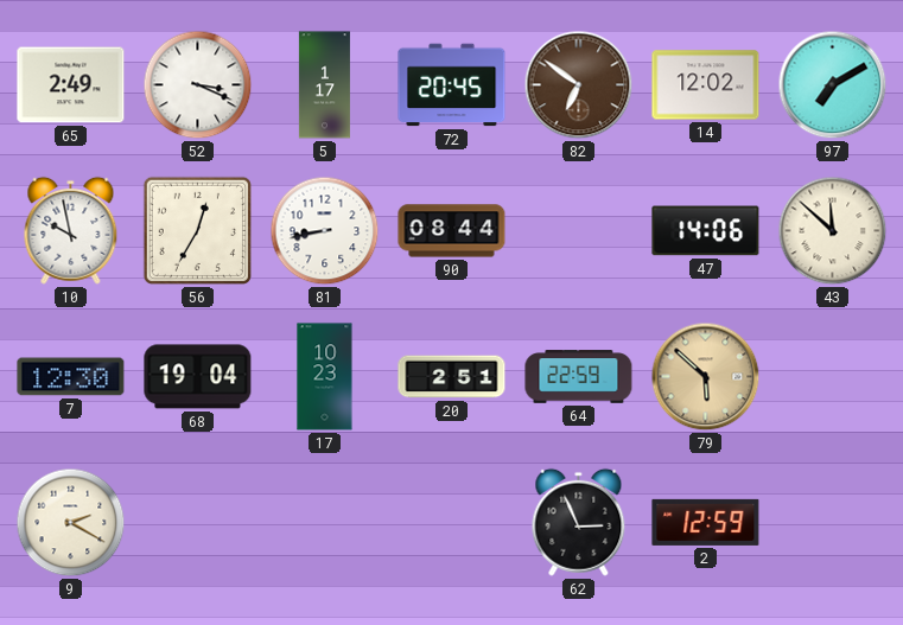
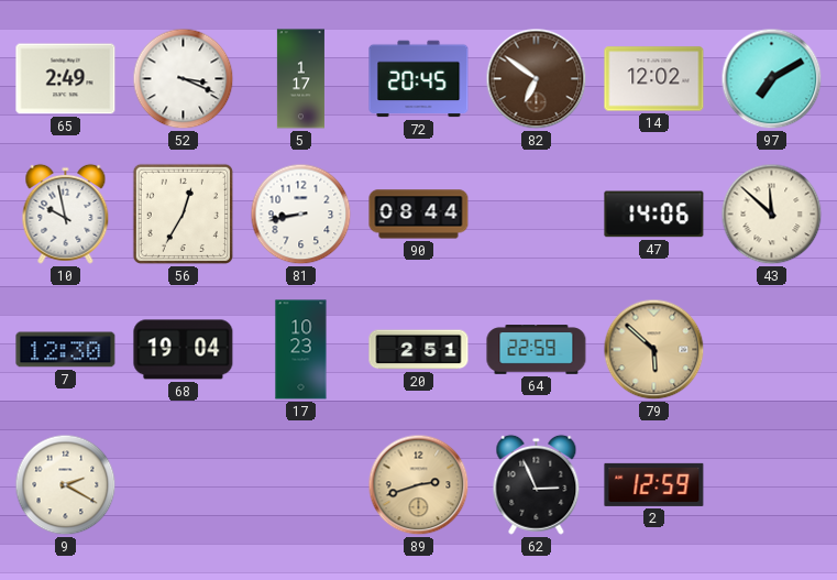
89: none -> 2:42
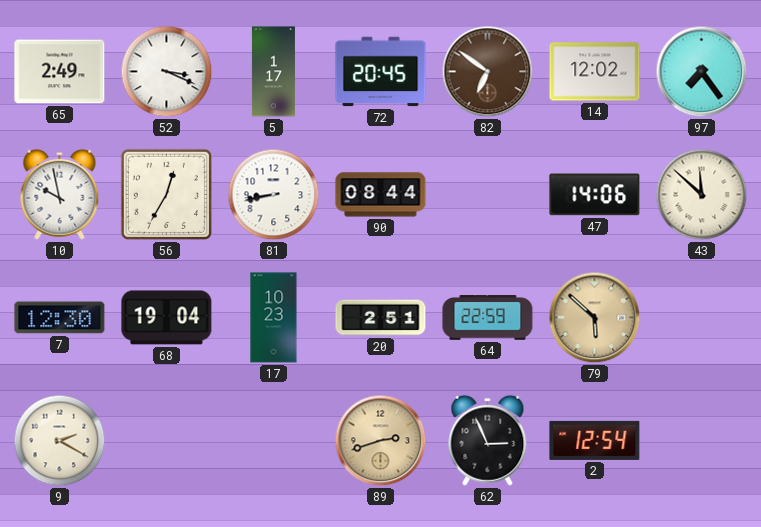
97: 7:10 -> 7:24
2: 12:59 -> 12:54
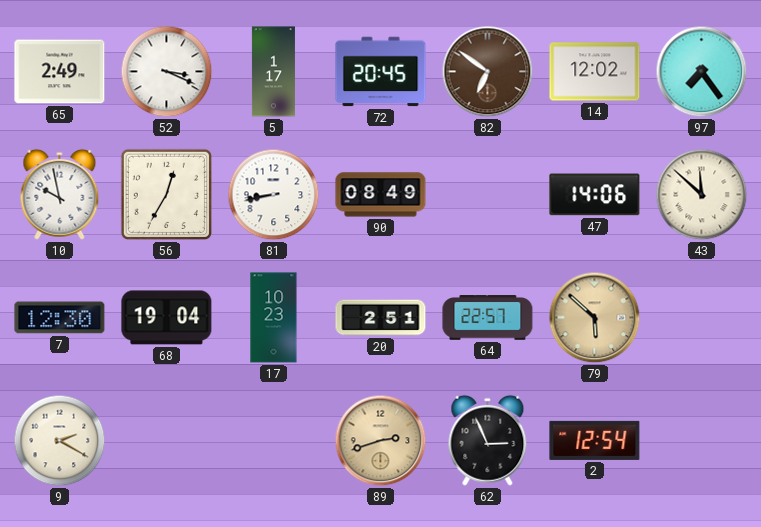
90: 08:44 -> 08:49
64: 22:59 -> 22:57
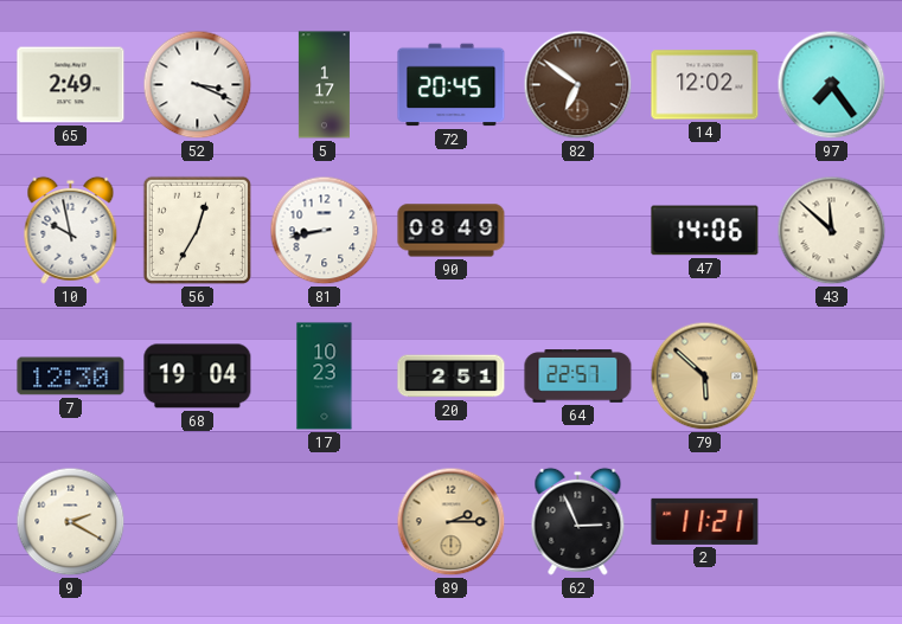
89: 2:42 -> 2:15
2: 12:54 -> 11:21
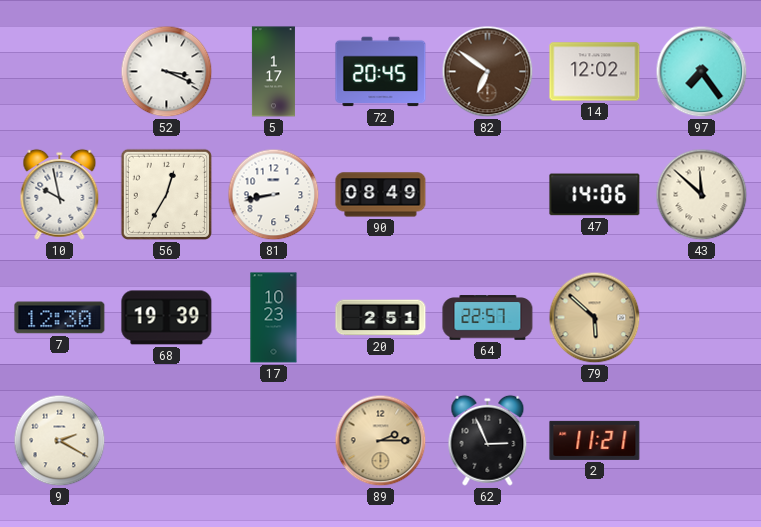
65: 2:49 -> none
68: 19:04 -> 19:39
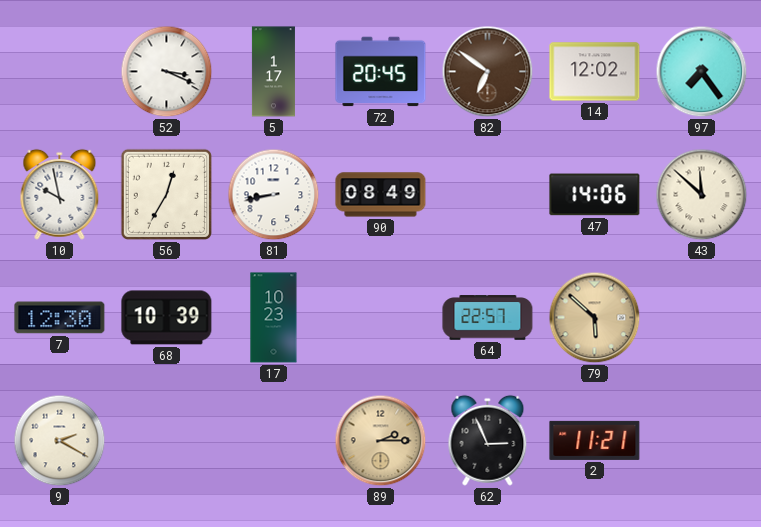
68: 19:39 -> 10:39
20: 2:51 -> none
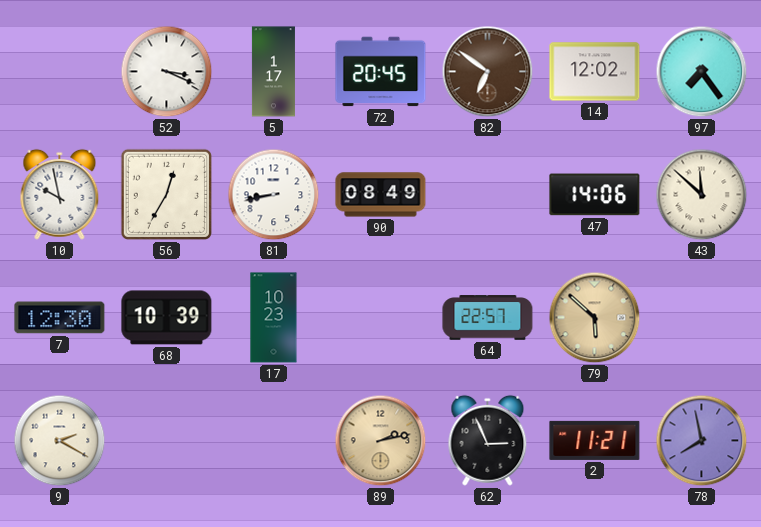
89: 2:15 -> 2:13
78: none -> 7:58
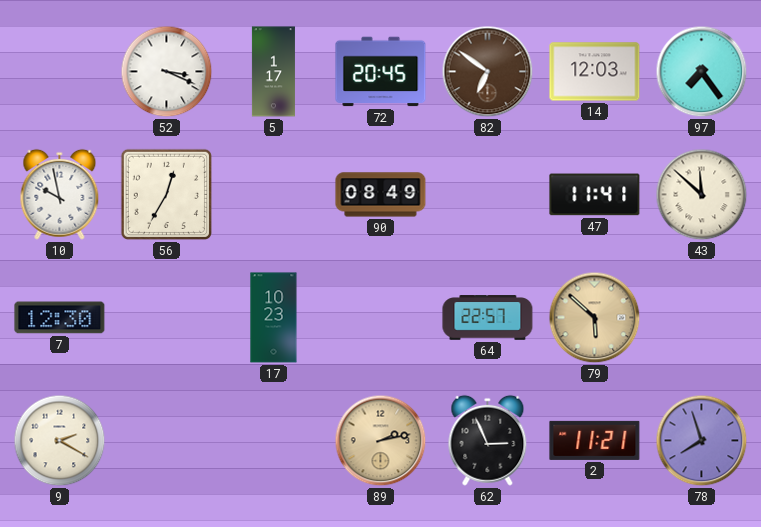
14: 12:02 -> 12:03
81: 8:43 -> none
47: 14:06 -> 11:41
68: 10:39 -> none
78: 7:58 -> 7:57
